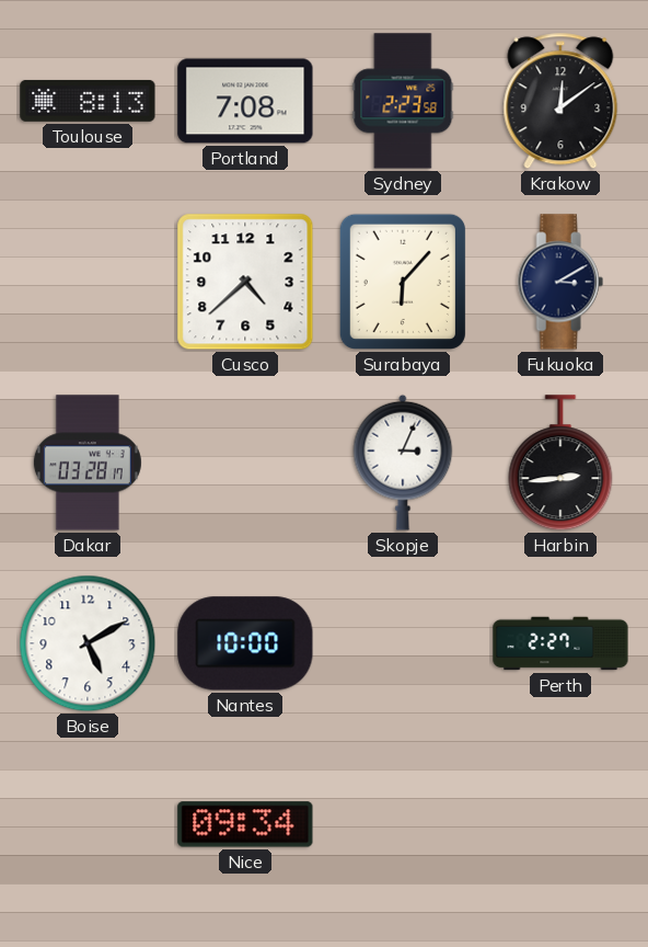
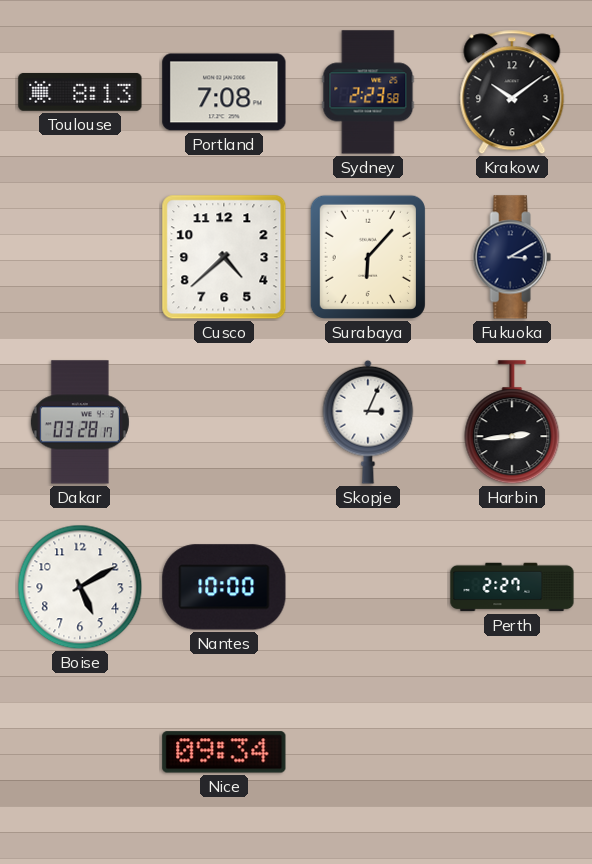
Krakow: 12:09 -> 10:09
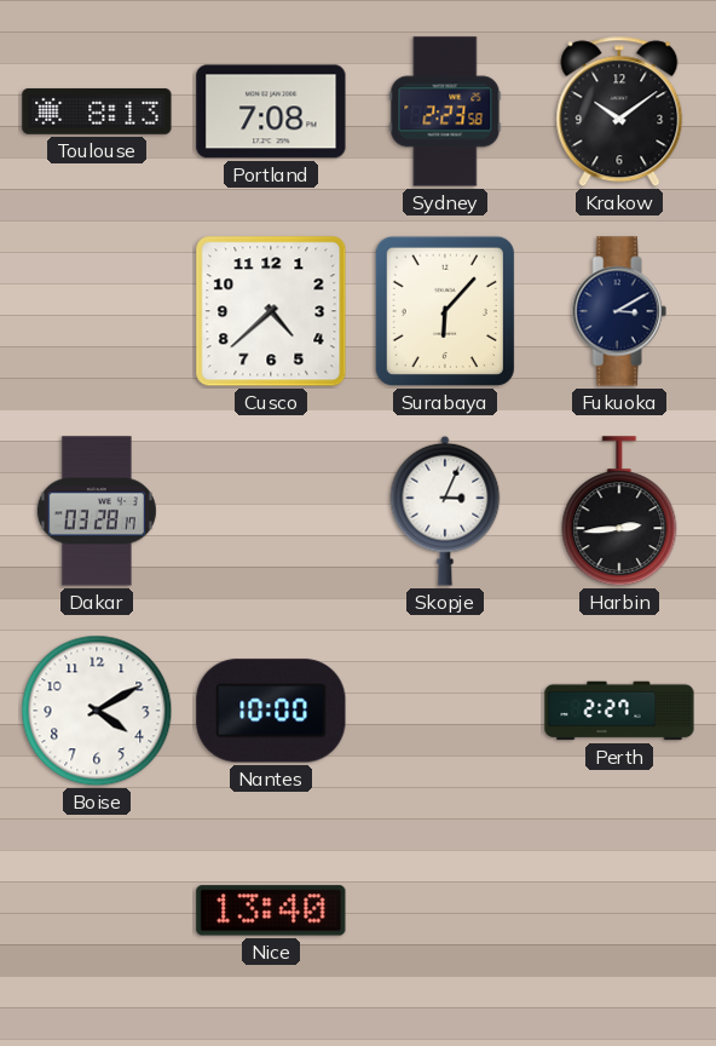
Boise: 5:10 -> 4:10
Nice: 09:34 -> 13:40
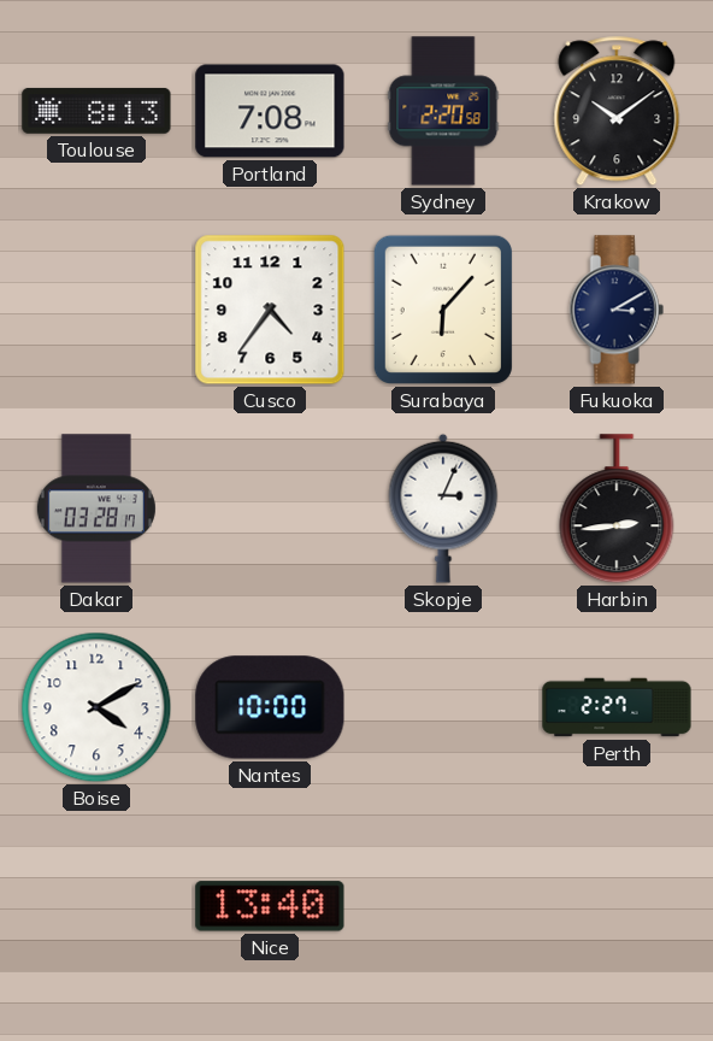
Sydney: 2:23 -> 2:20
Cusco: 4:38 -> 4:36
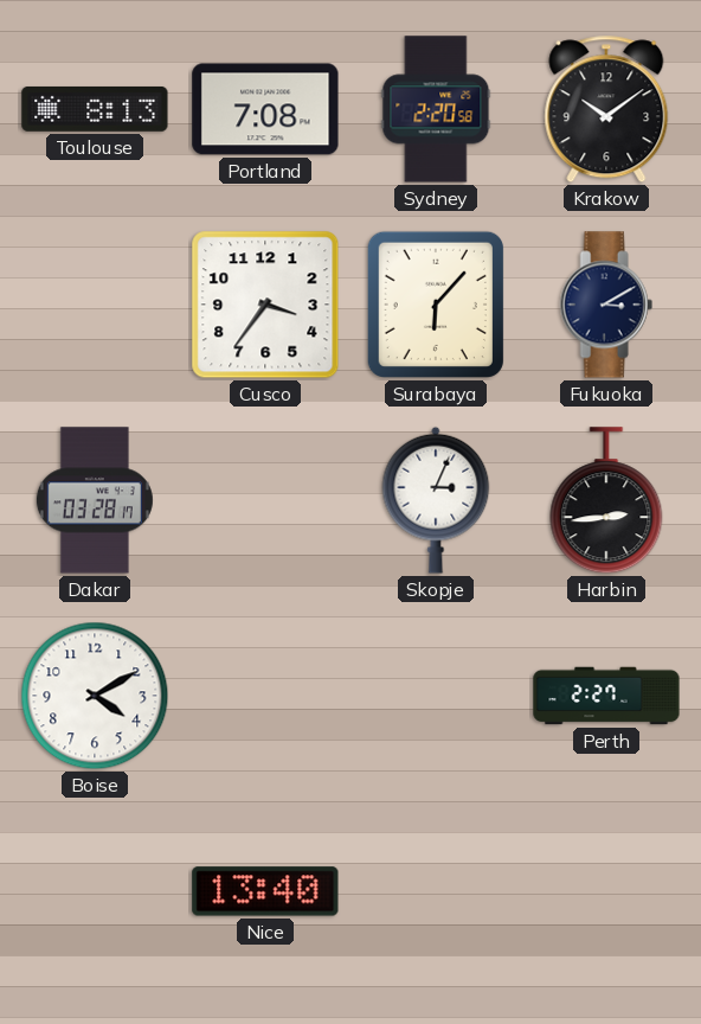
Cusco: 4:36 -> 3:36
Nantes: 10:00 -> none
